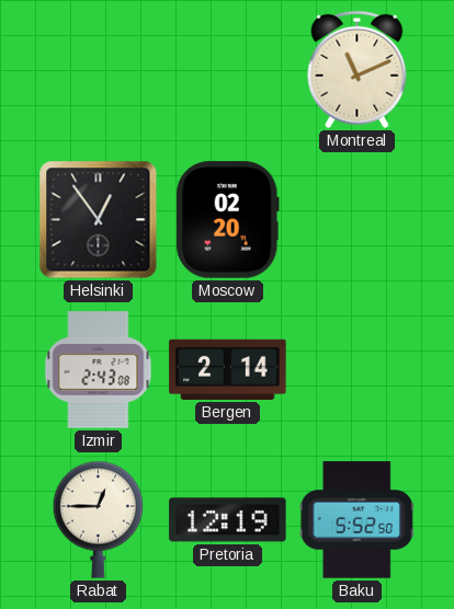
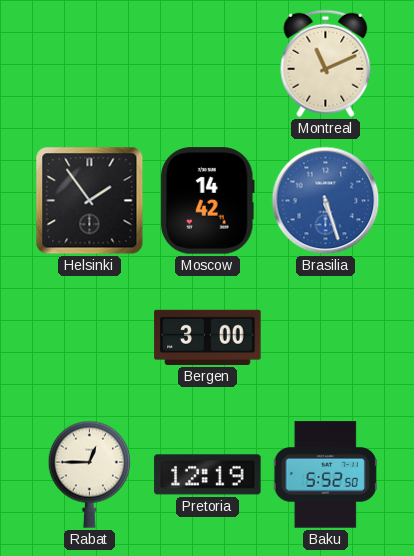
Helsinki: 12:54 -> 1:54
Moscow: 02:20 -> 14:42
Brasilia: none -> 5:27
Izmir: 2:43 -> none
Bergen: 2:14 -> 3:00
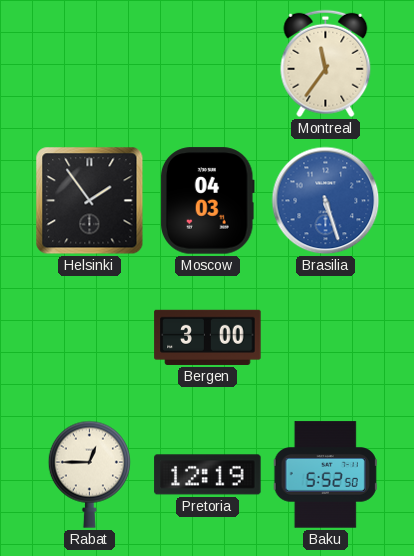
Montreal: 11:11 -> 11:36
Moscow: 14:42 -> 04:03
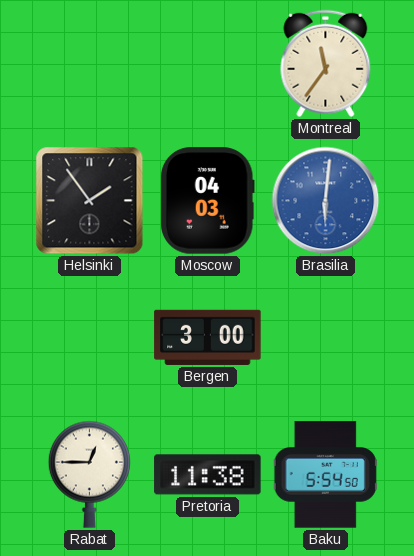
Brasilia: 5:27 -> 6:01
Pretoria: 12:19 -> 11:38
Baku: 5:52 -> 5:54
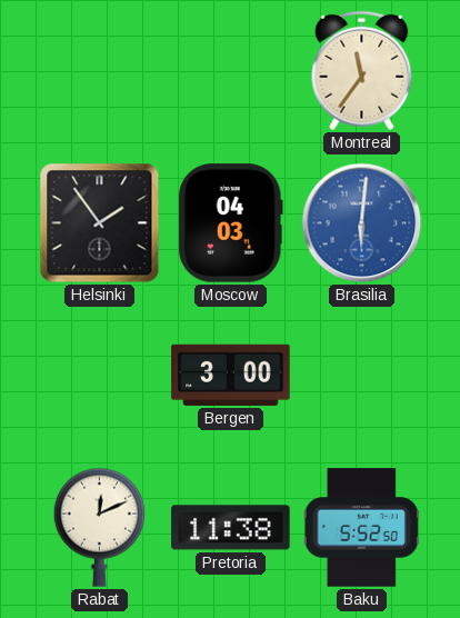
Rabat: 12:45 -> 12:11
Baku: 5:54 -> 5:52
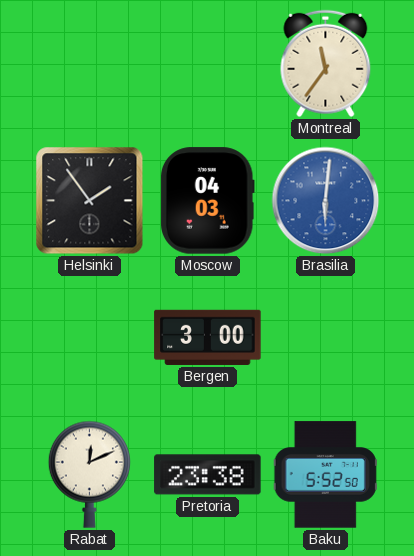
Pretoria: 11:38 -> 23:38
